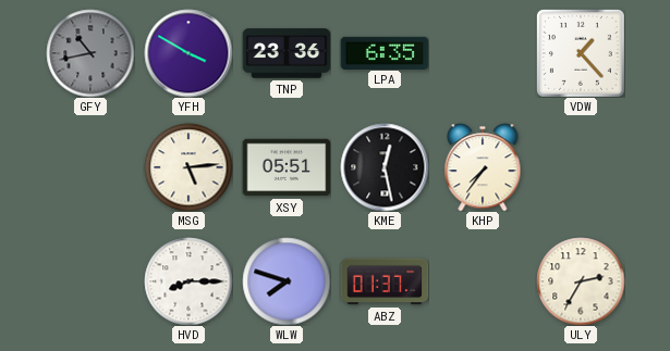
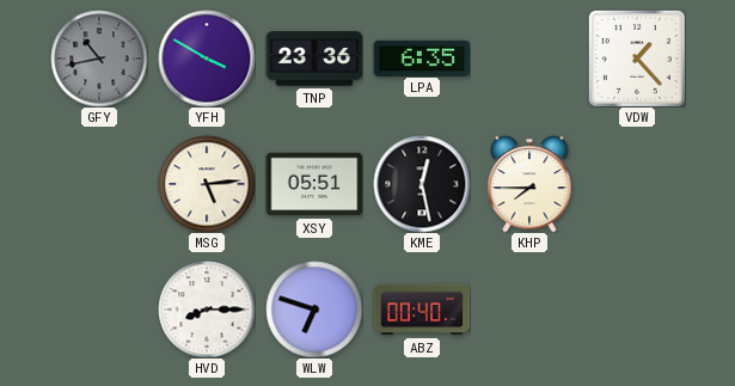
KHP: 7:36 -> 7:45
WLW: 7:48 -> 6:48
ABZ: 01:37 -> 00:40
ULY: 2:35 -> none
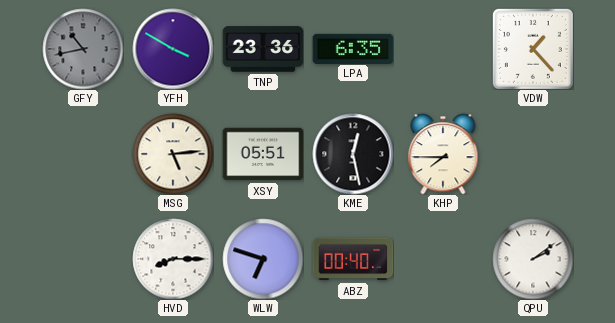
QPU: none -> 2:09
